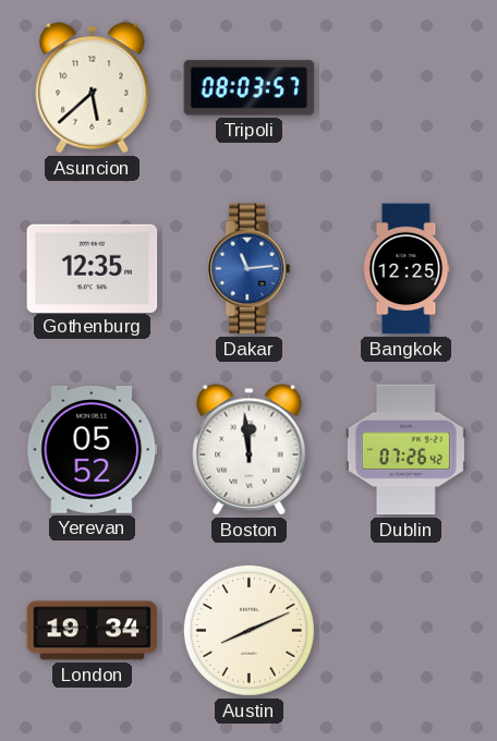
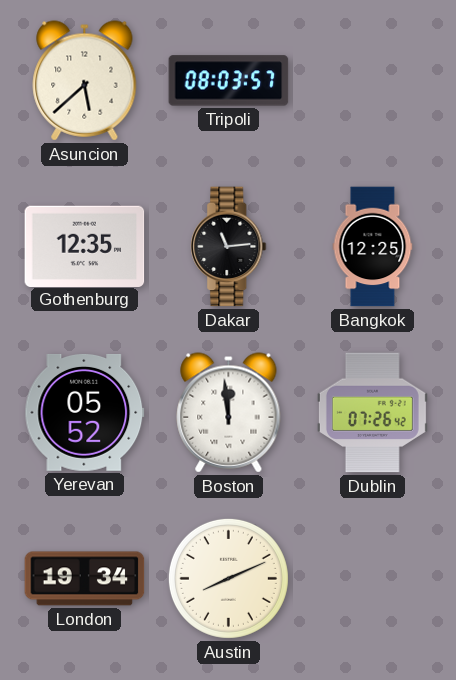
Dakar dial: blue -> black
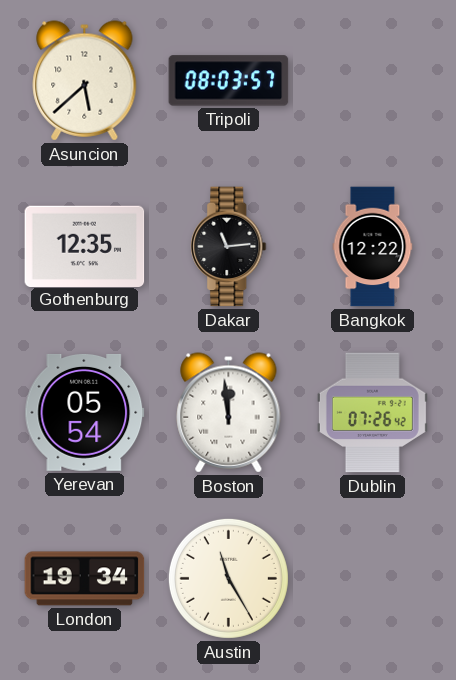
Bangkok: 12:25 -> 12:22
Yerevan: 05:52 -> 05:54
Austin: 8:11 -> 11:25
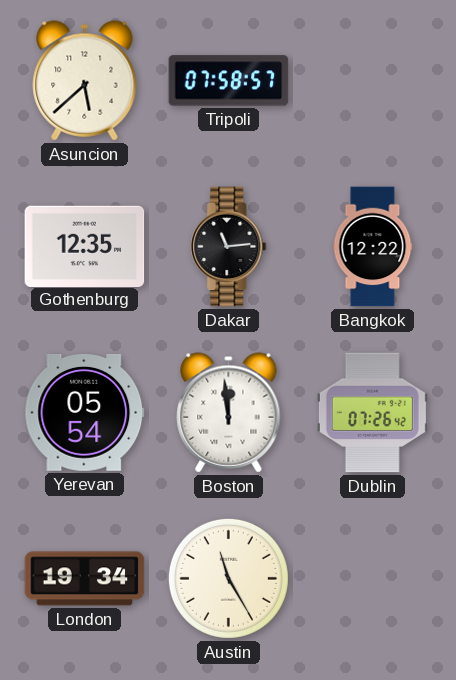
Tripoli: 08:03 -> 07:58
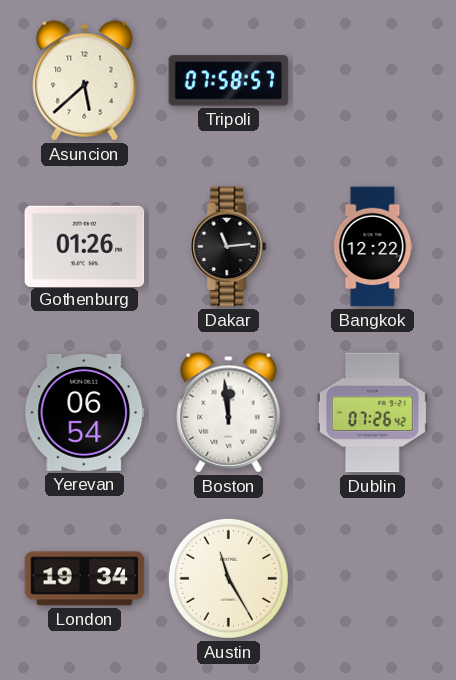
Gothenburg: 12:35 -> 01:26
Yerevan: 05:54 -> 06:54
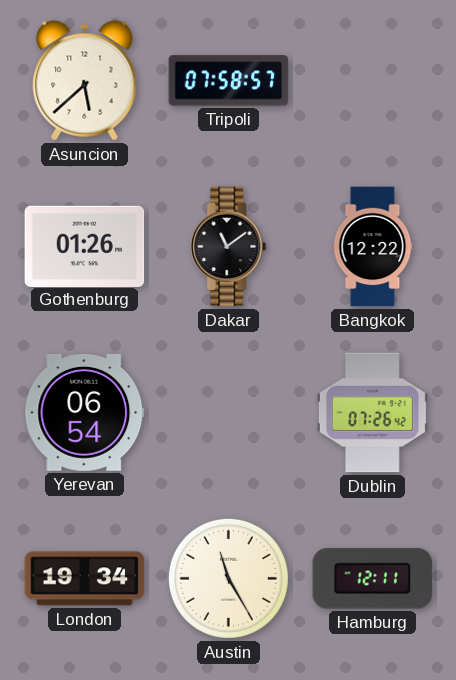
Dakar: 11:14 -> 11:09
Boston: 11:59 -> none
Hamburg: none -> 12:11
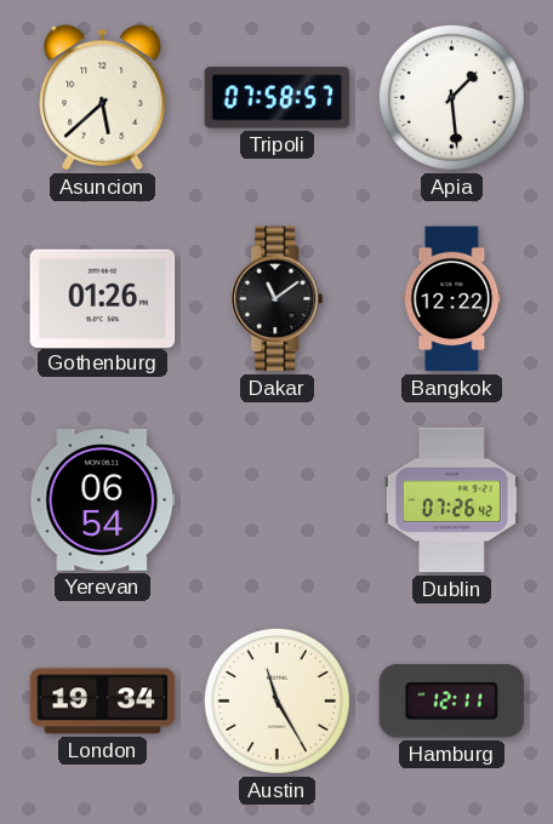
Apia: none -> 1:29
